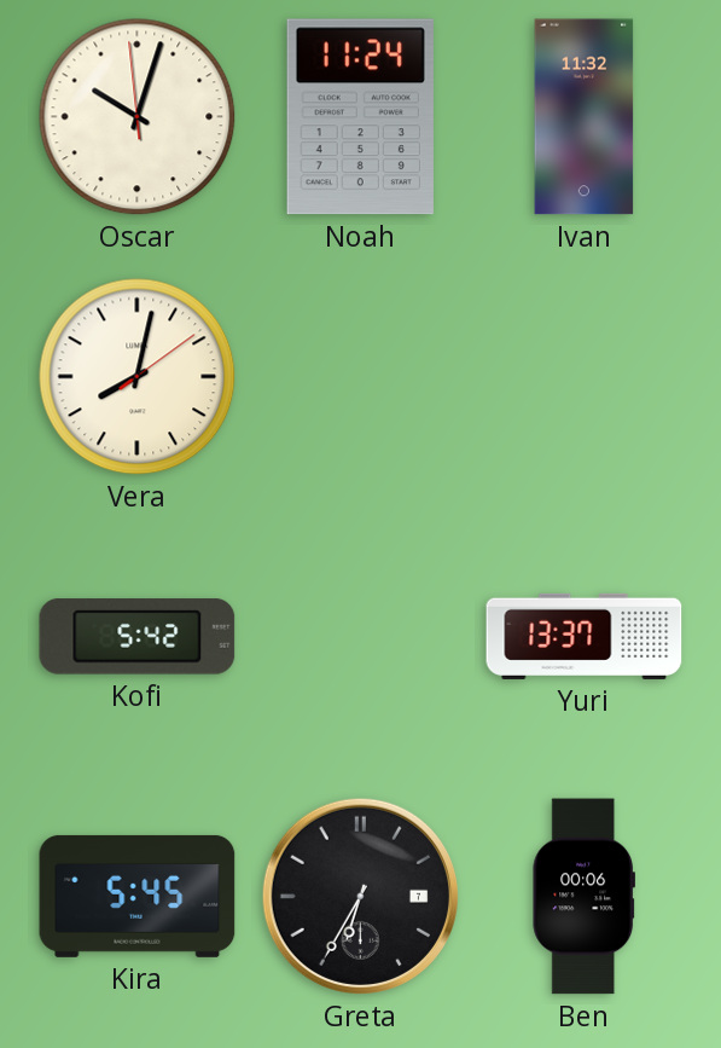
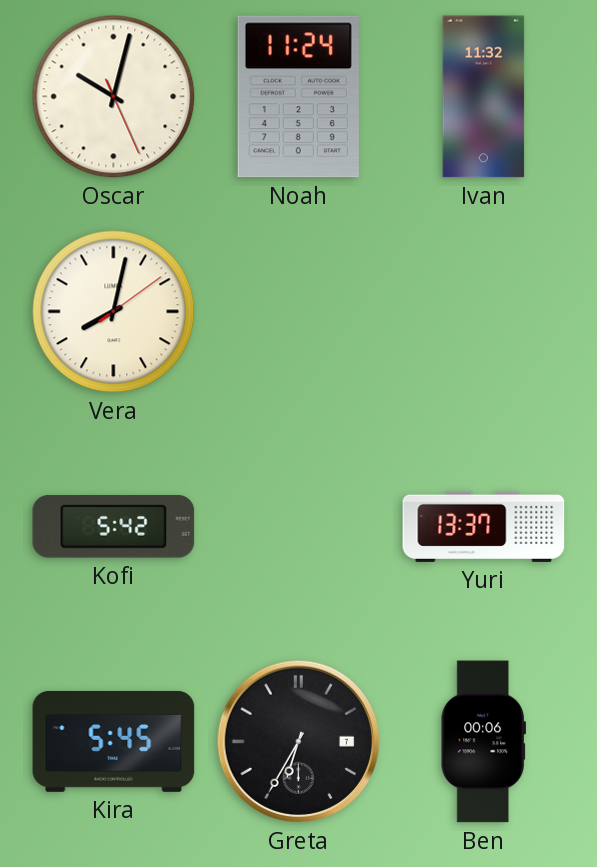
Oscar: 10:02:59 -> 10:02:26
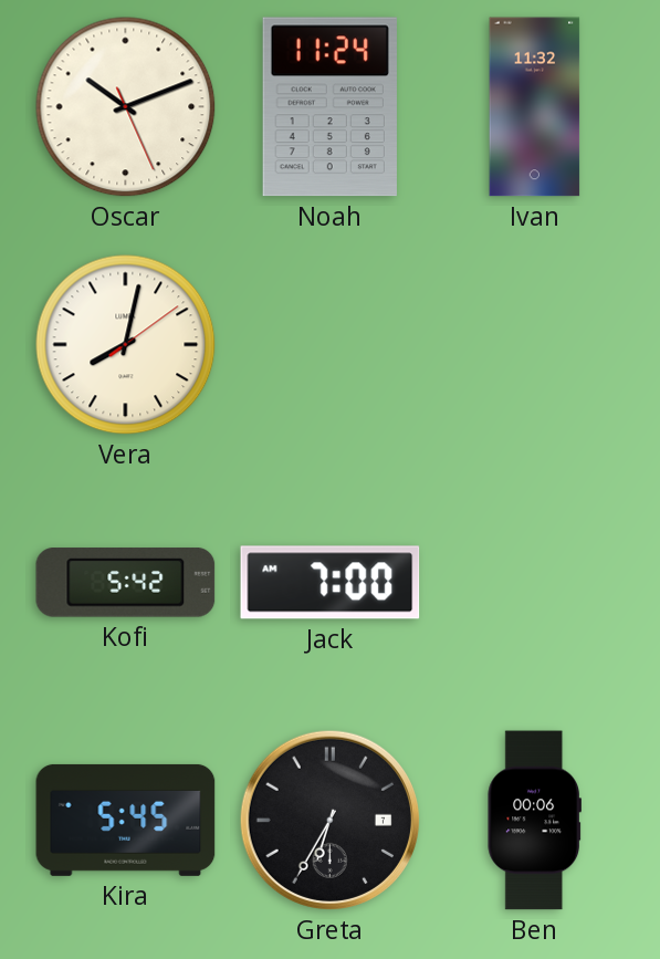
Oscar: 10:02 -> 10:11
Jack: none -> 7:00
Yuri: 13:37 -> none
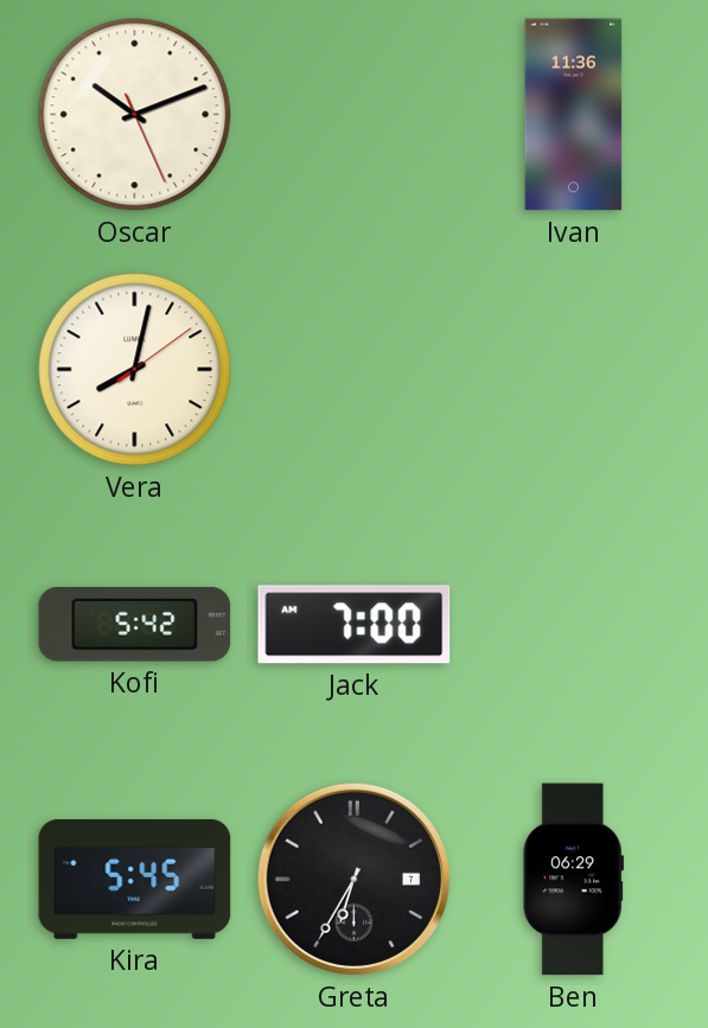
Noah: 11:24 -> none
Ivan: 11:32 -> 11:36
Ben: 00:06 -> 06:29
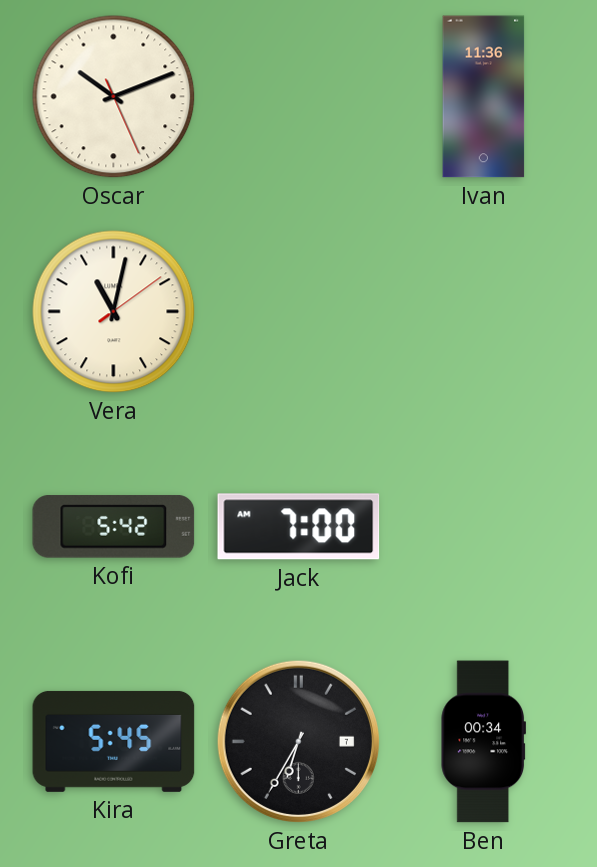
Vera: 8:02 -> 11:02
Ben: 06:29 -> 00:34
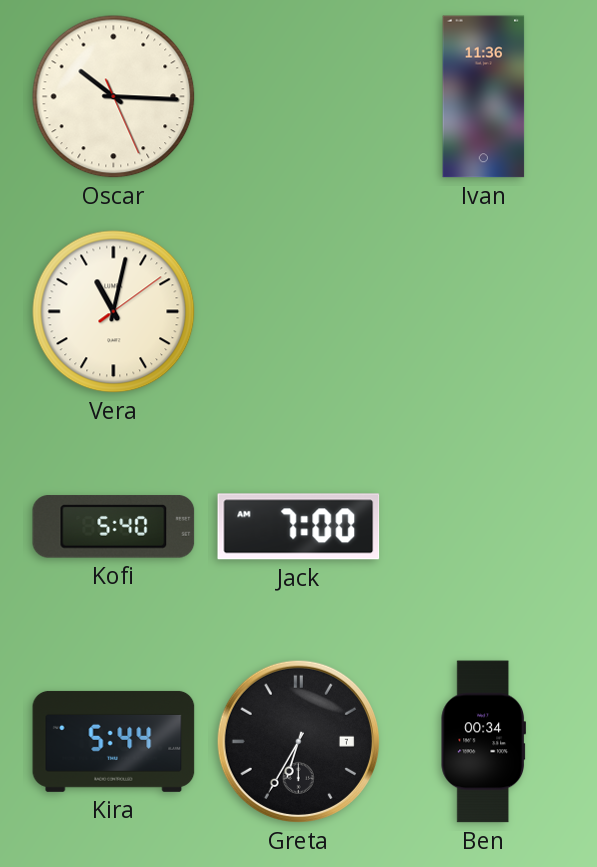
Oscar: 10:11 -> 10:15
Kofi: 5:42 -> 5:40
Kira: 5:45 -> 5:44
